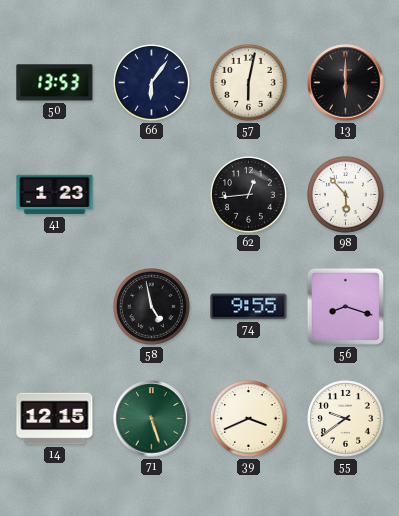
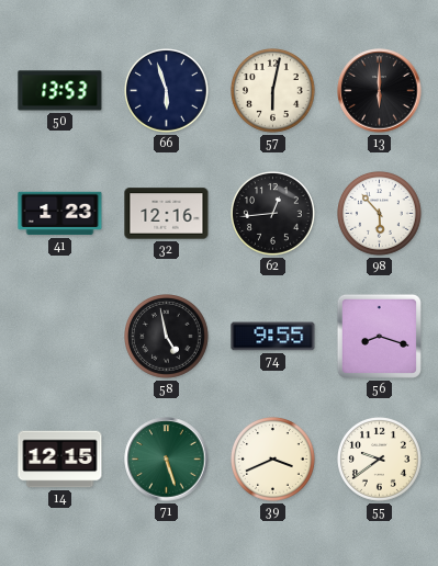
66: 6:06 -> 5:57
32: none -> 12:16
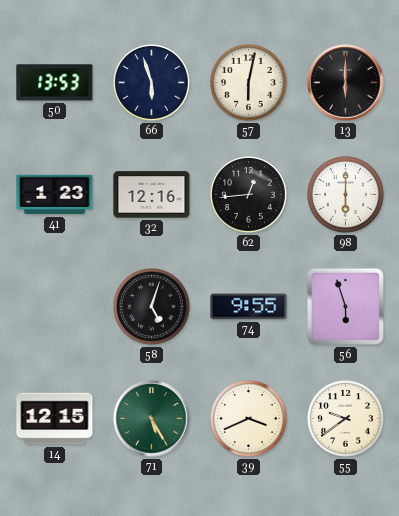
98: 5:53 -> 6:00
58: 4:58 -> 5:03
56: 8:18 -> 5:57
71: 5:27 -> 5:25
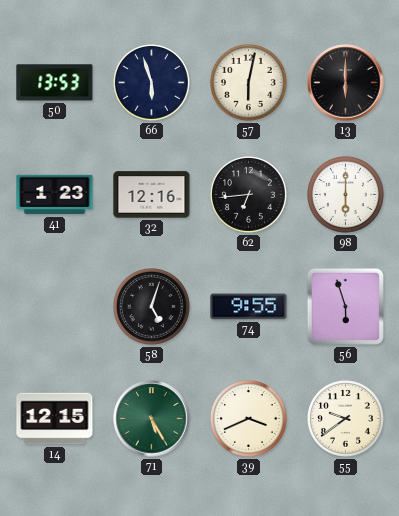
62: 12:44 -> 6:44
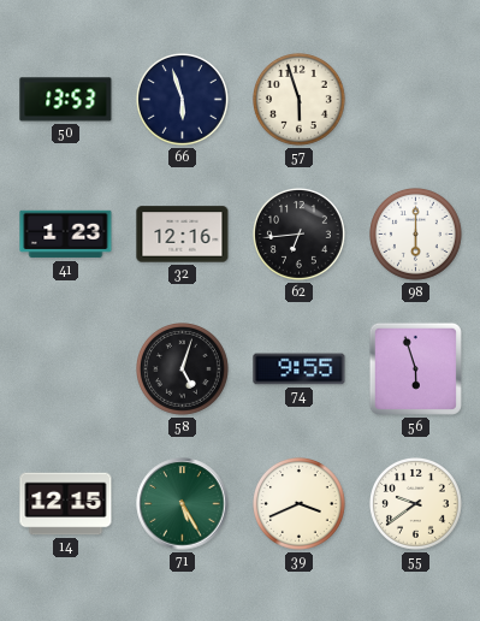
57: 6:02 -> 5:57
13: 6:00 -> none
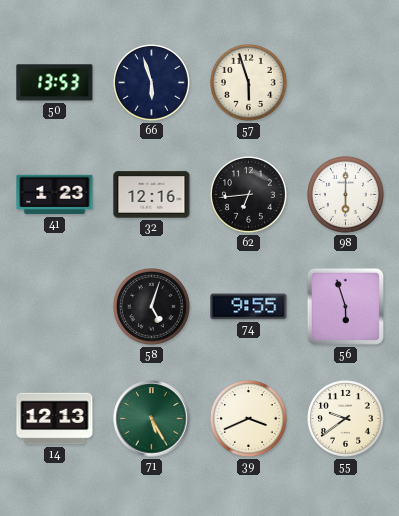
14: 12:15 -> 12:13
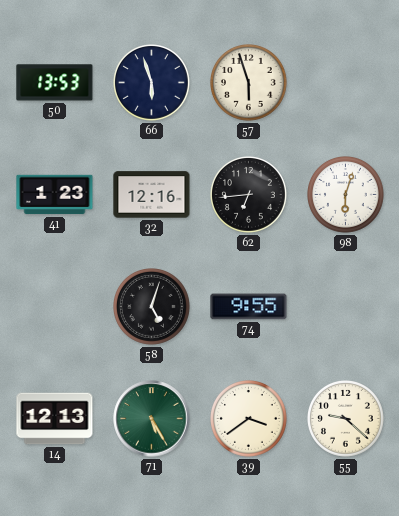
98: 6:00 -> 6:03
56: 5:57 -> none
39: 3:41 -> 3:39
55: 9:39 -> 9:22
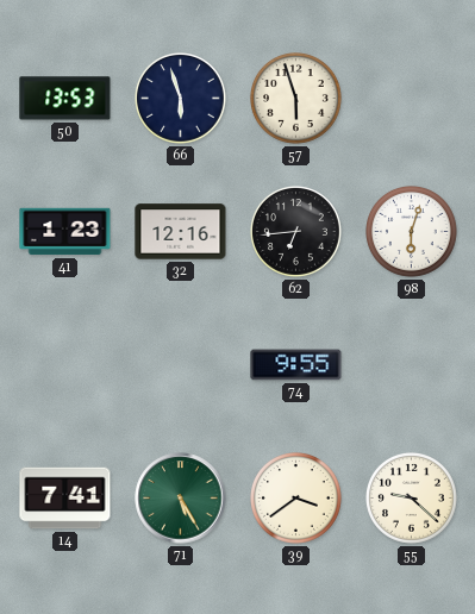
58: 5:03 -> none
14: 12:13 -> 7:41
